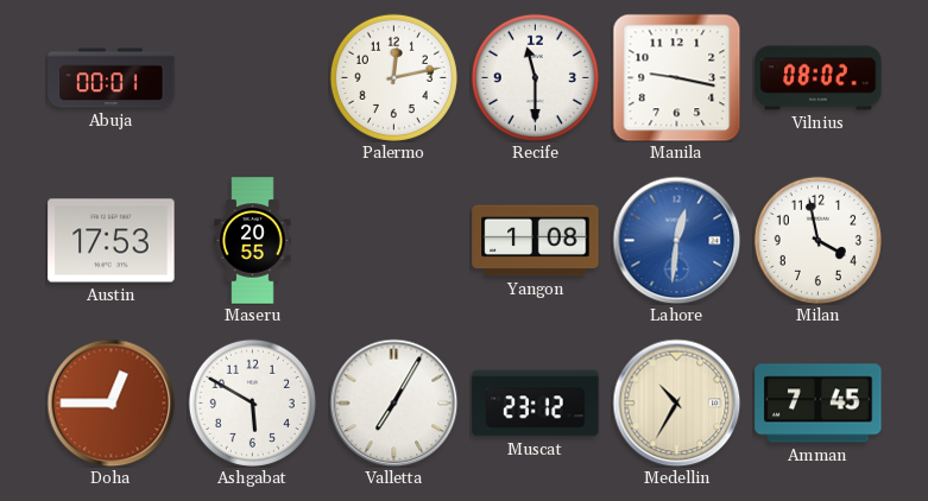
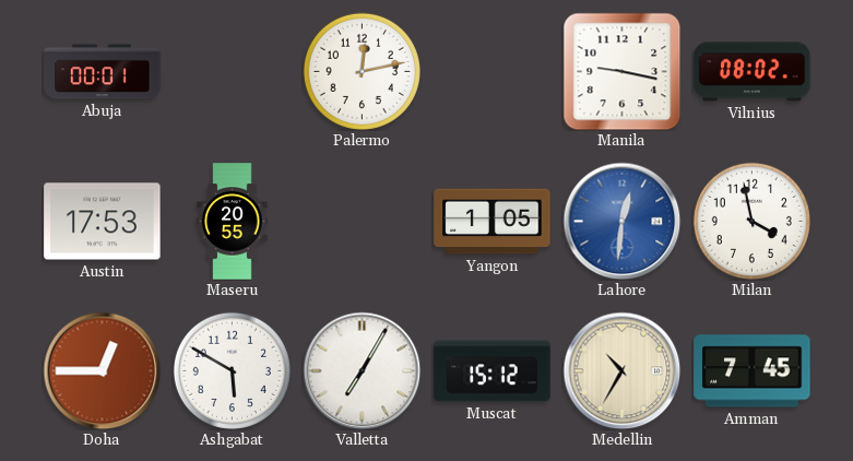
Recife: 11:30 -> none
Yangon: 1:08 -> 1:05
Muscat: 23:12 -> 15:12
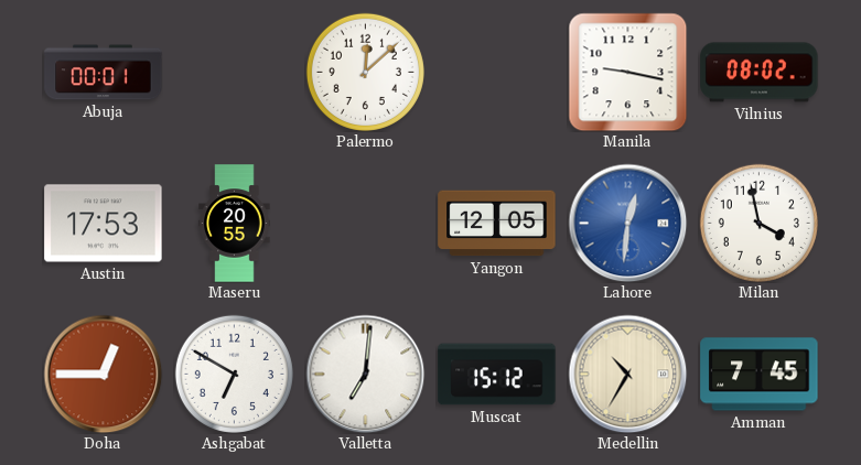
Palermo: 12:13 -> 12:08
Yangon: 1:05 -> 12:05
Ashgabat: 5:50 -> 6:50
Valletta: 7:05 -> 7:01
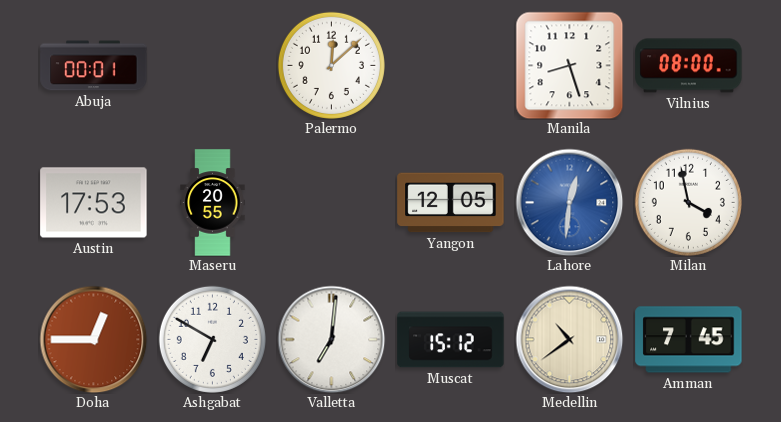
Manila: 9:17 -> 8:27
Vilnius: 08:02 -> 08:00
Medellin: 10:35 -> 10:39
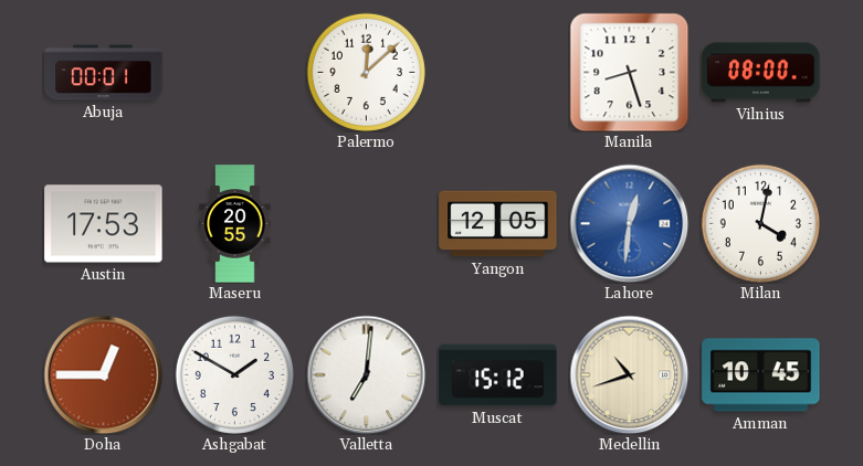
Milan: 3:58 -> 4:02
Ashgabat: 6:50 -> 1:50
Medellin: 10:39 -> 10:42
Amman: 7:45 -> 10:45
